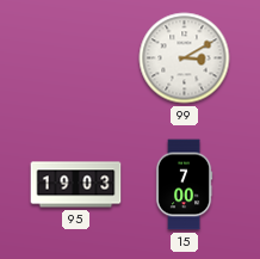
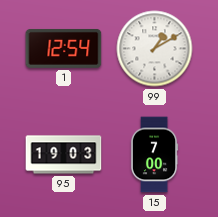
1: none -> 12:54
99: 3:10 -> 1:10
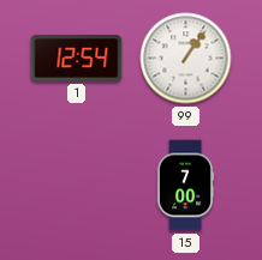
99: 1:10 -> 1:06
95: 19:03 -> none
